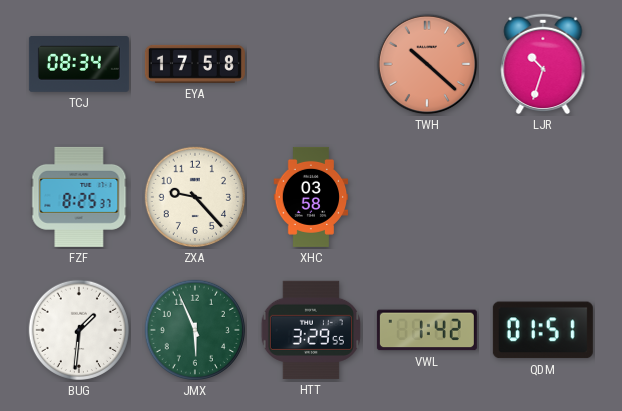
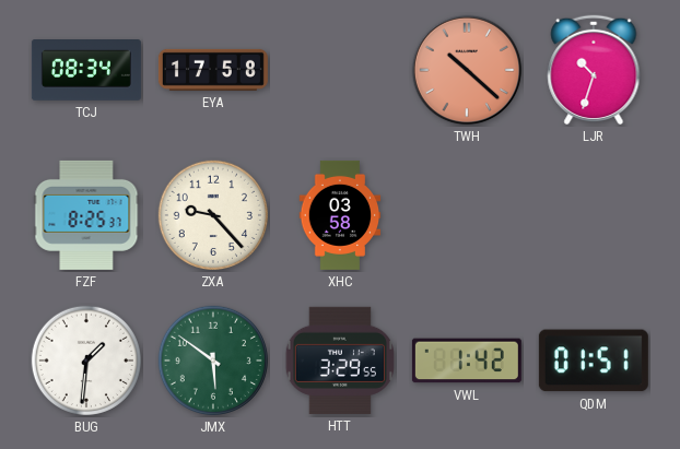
JMX: 5:56 -> 5:51
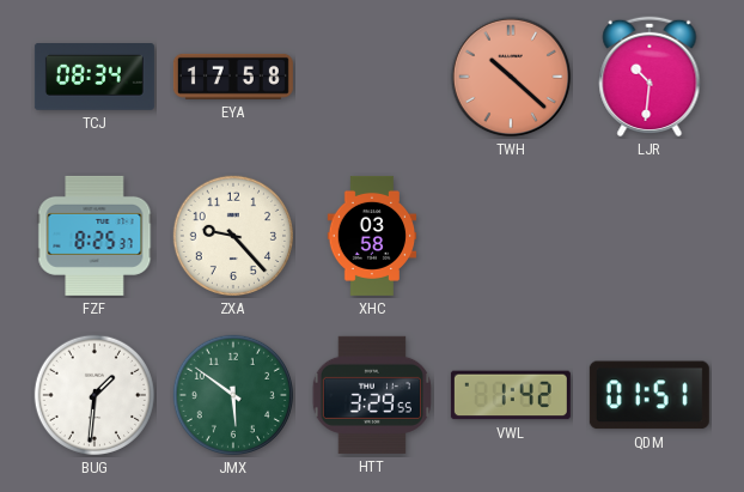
LJR: 10:33 -> 10:31
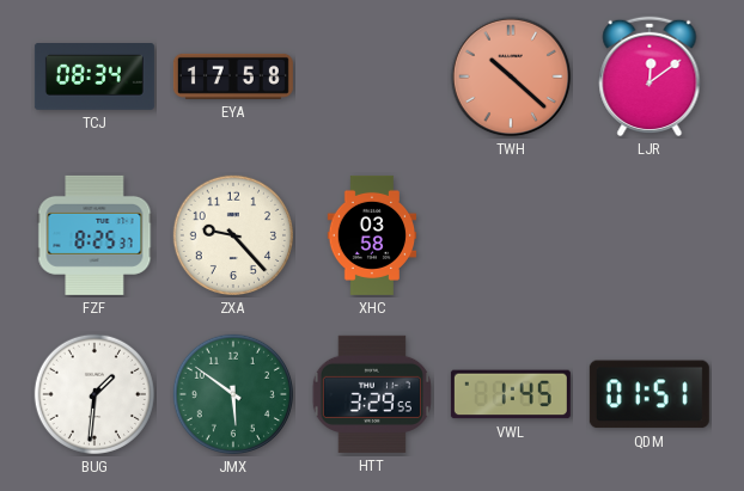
LJR: 10:31 -> 12:09
VWL: 1:42 -> 1:45
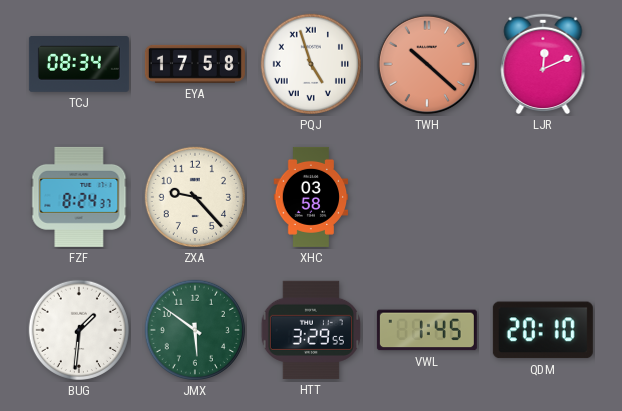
PQJ: none -> 4:57
LJR: 12:09 -> 12:11
FZF: 8:25 -> 8:24
QDM: 01:51 -> 20:10
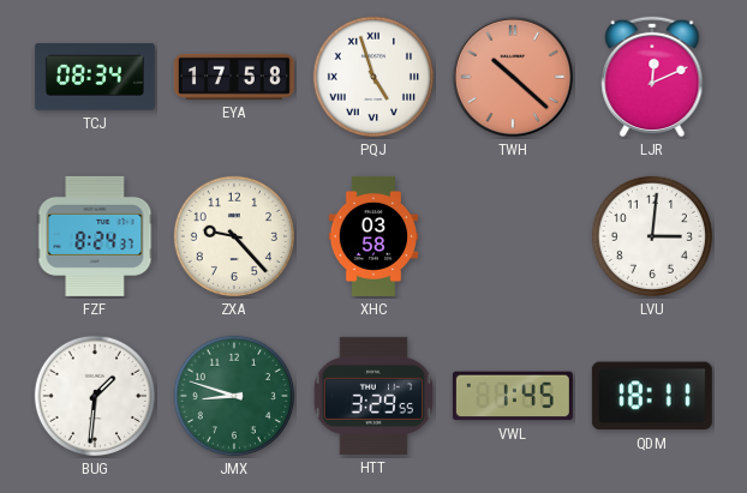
LVU: none -> 3:01
JMX: 5:51 -> 8:48
QDM: 20:10 -> 18:11
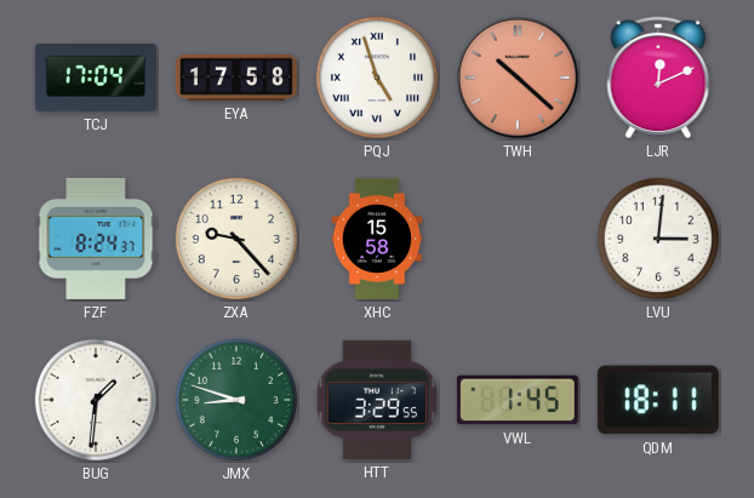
TCJ: 08:34 -> 17:04
XHC: 03:58 -> 15:58
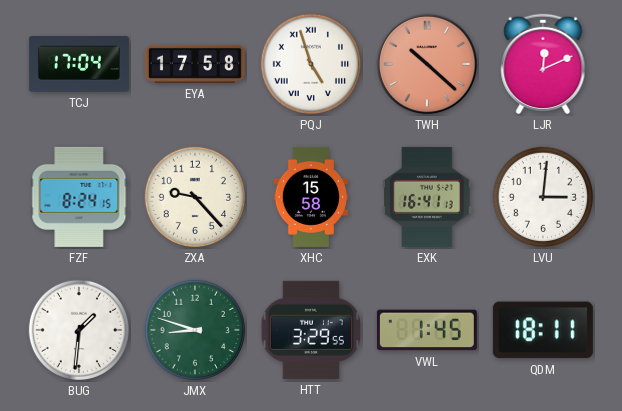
FZF: 8:24:37 -> 8:24:15
EXK: none -> 16:41
